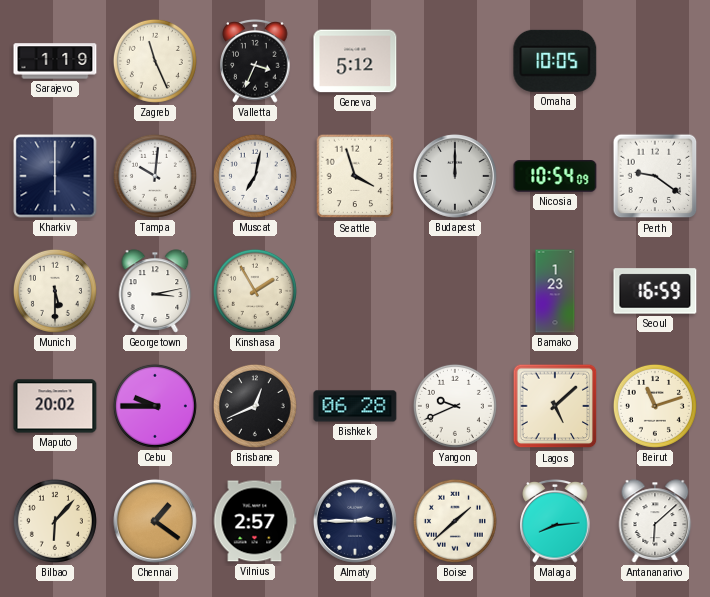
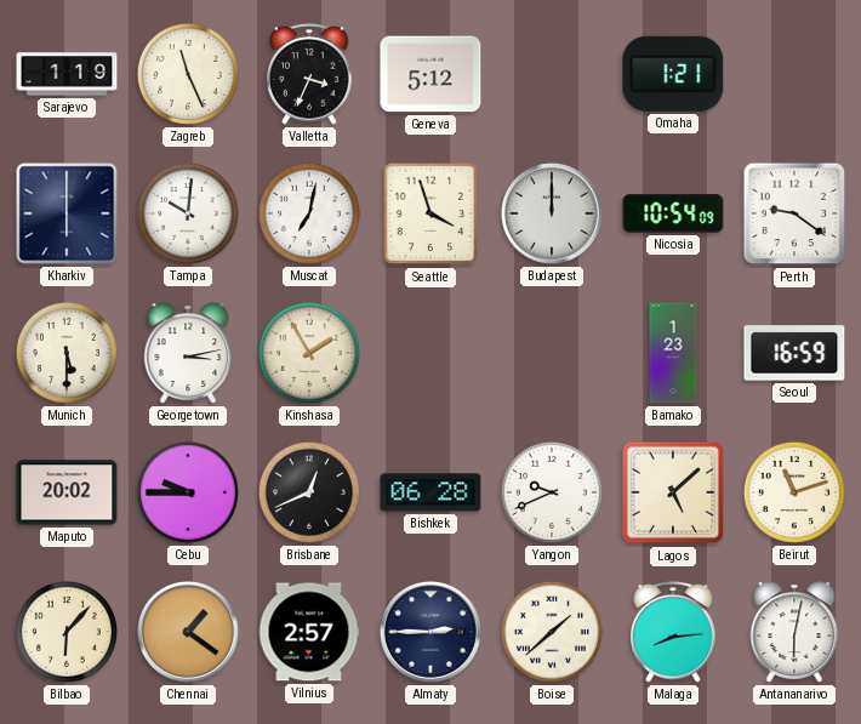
Omaha: 10:05 -> 1:21
Antananarivo: 6:08 -> 6:02
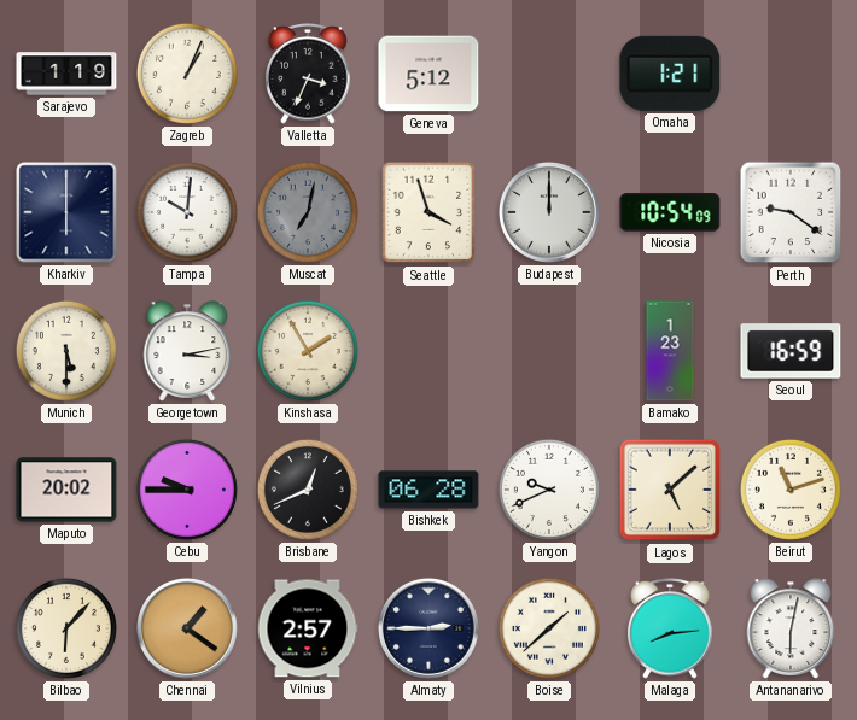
Zagreb: 11:26 -> 1:04
Muscat dial: white -> grey
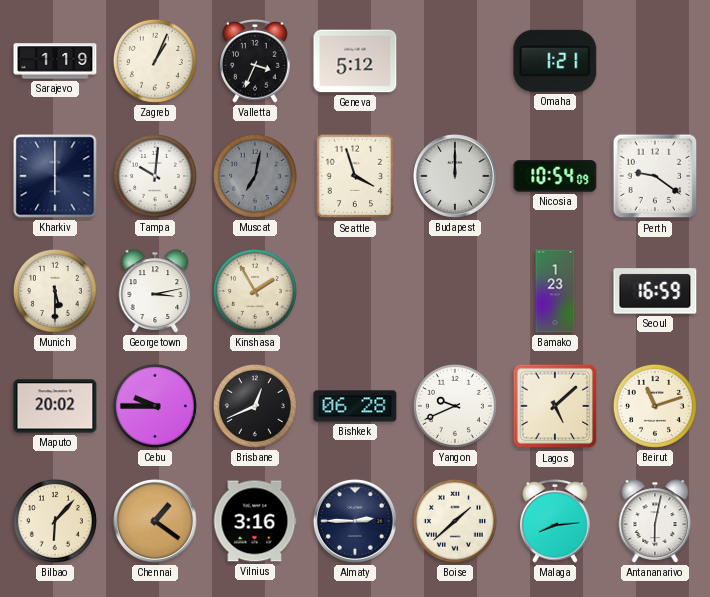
Vilnius: 2:57 -> 3:16
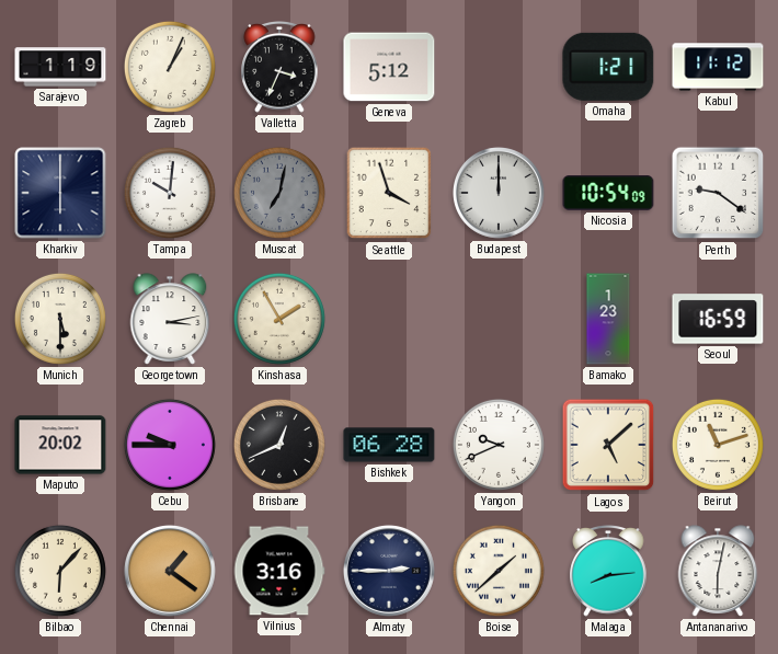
Kabul: none -> 11:12
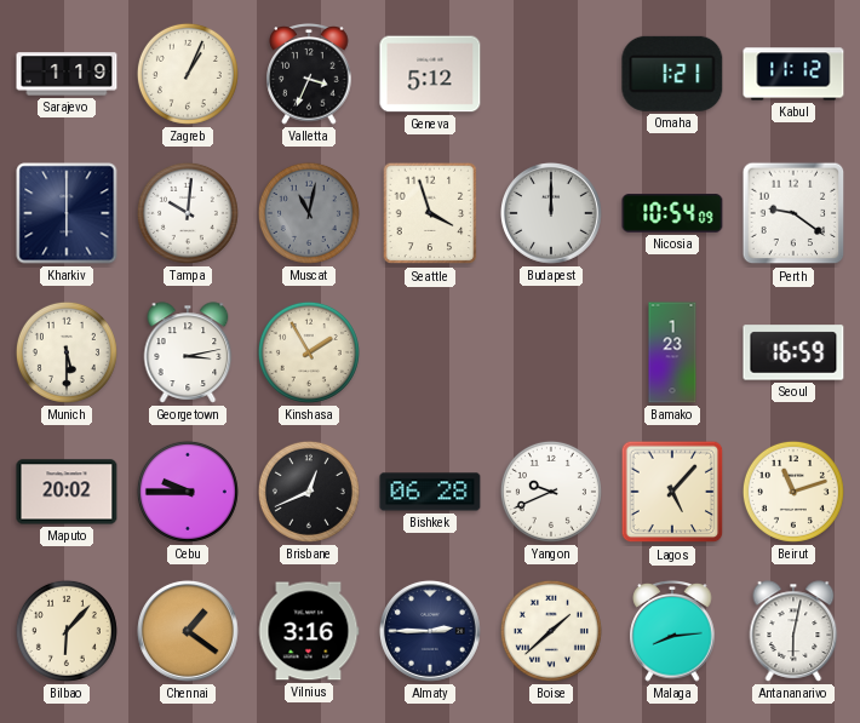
Muscat: 7:02 -> 11:02
Lagos: 5:08 -> 5:07
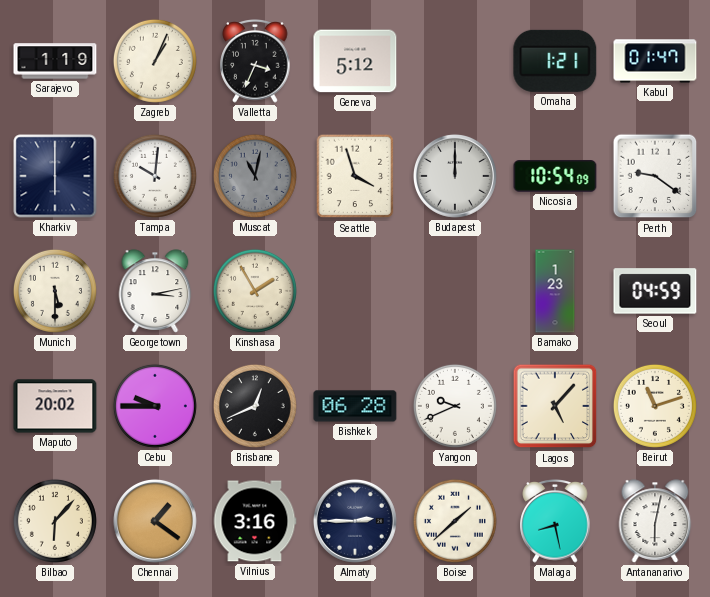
Kabul: 11:12 -> 01:47
Seoul: 16:59 -> 04:59
Malaga: 8:14 -> 8:28
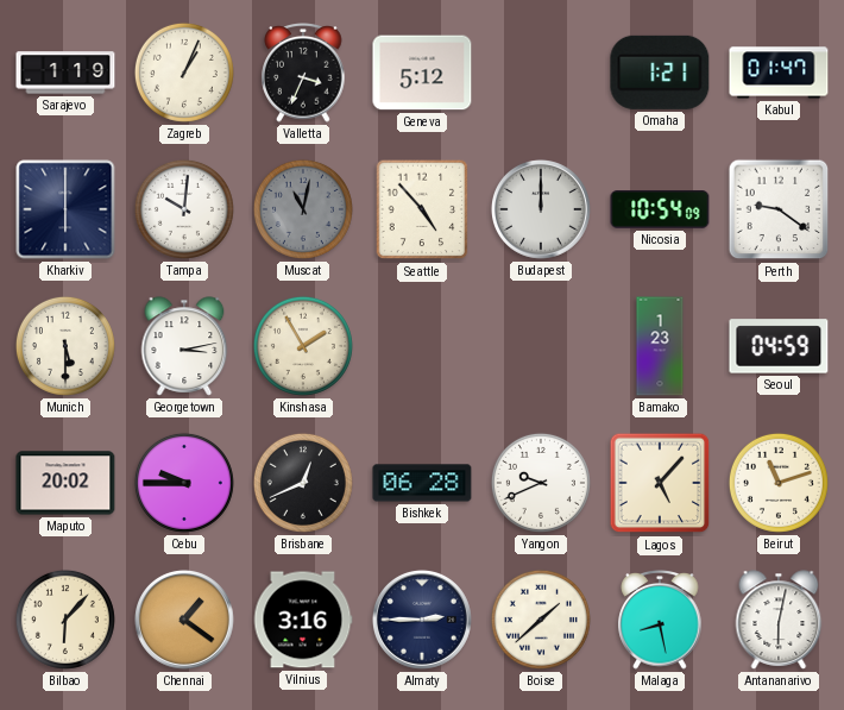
Seattle: 3:57 -> 4:53
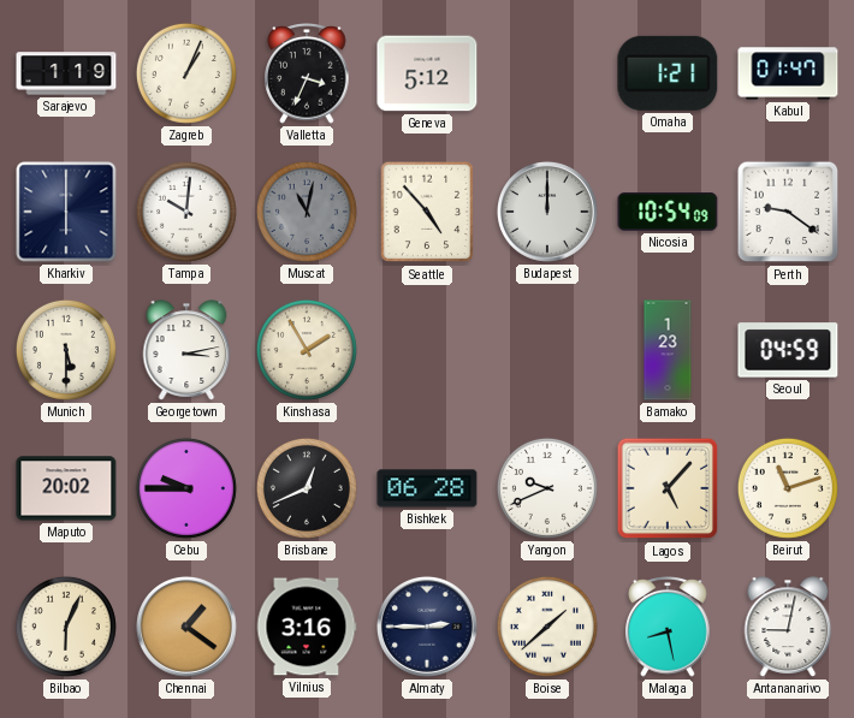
Bilbao: 6:07 -> 6:04
Antananarivo: 6:02 -> 9:02
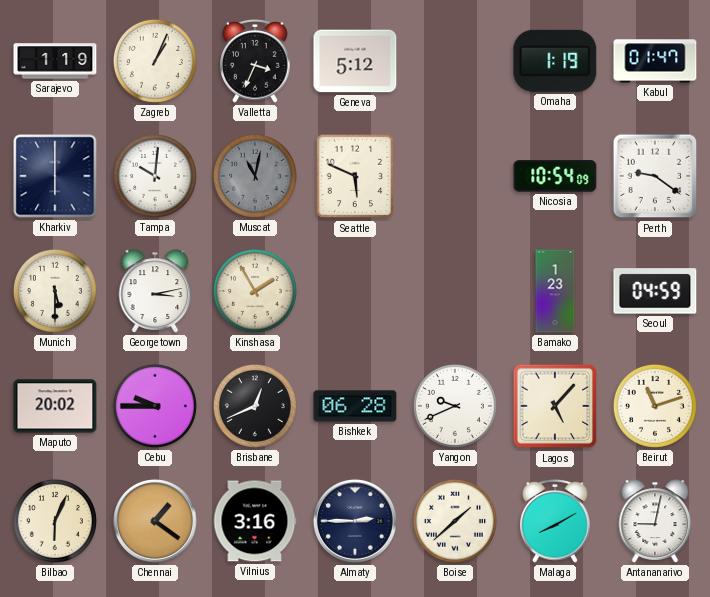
Omaha: 1:21 -> 1:19
Seattle: 4:53 -> 5:49
Budapest: 12:00 -> none
Malaga: 8:28 -> 8:10
